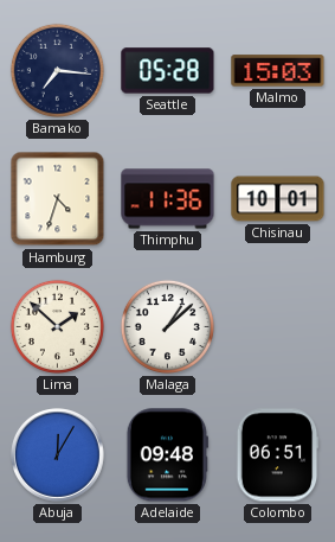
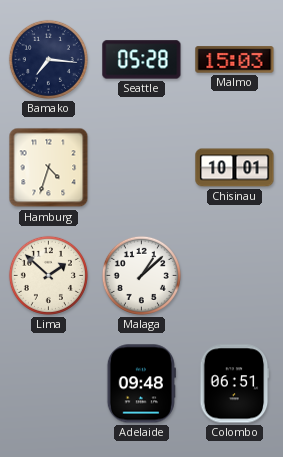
Thimphu: 11:36 -> none
Abuja: 12:05 -> none
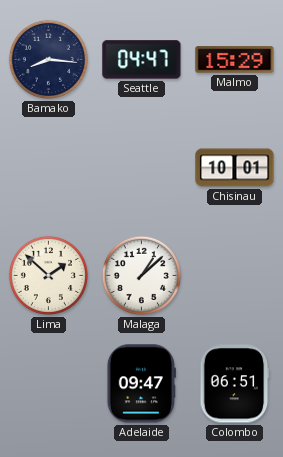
Bamako: 7:16 -> 8:16
Seattle: 05:28 -> 04:47
Malmo: 15:03 -> 15:29
Hamburg: 4:33 -> none
Adelaide: 09:48 -> 09:47
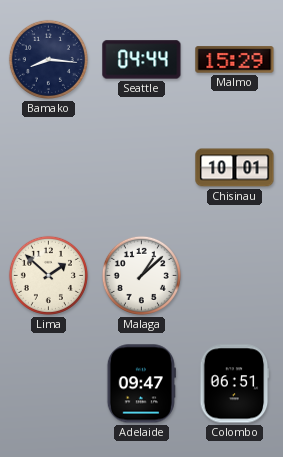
Seattle: 04:47 -> 04:44
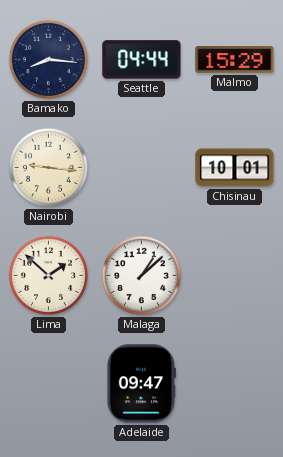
Nairobi: none -> 9:16
Colombo: 06:51 -> none
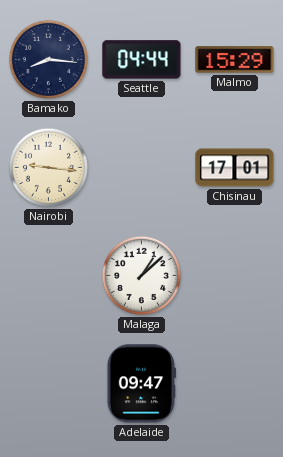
Chisinau: 10:01 -> 17:01
Lima: 1:52 -> none
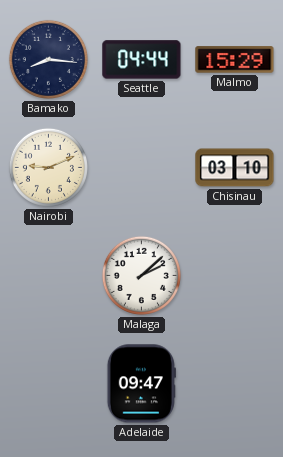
Nairobi: 9:16 -> 9:11
Chisinau: 17:01 -> 03:10
Malaga: 1:08 -> 2:08
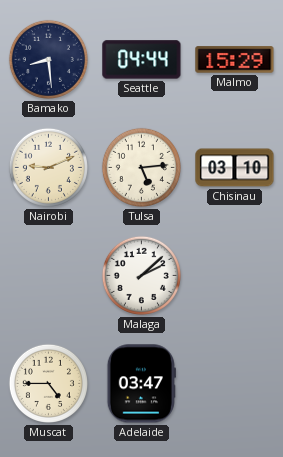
Bamako: 8:16 -> 8:29
Tulsa: none -> 5:14
Muscat: none -> 4:45
Adelaide: 09:47 -> 03:47
